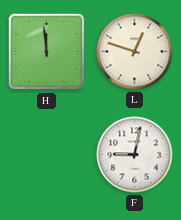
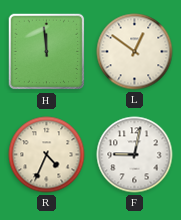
L: 12:48 -> 12:51
R: none -> 4:34
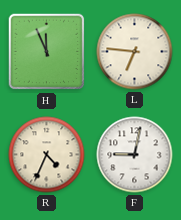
H: 11:59 -> 11:56
L: 12:51 -> 6:46
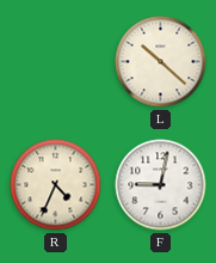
H: 11:56 -> none
L: 6:46 -> 10:22
